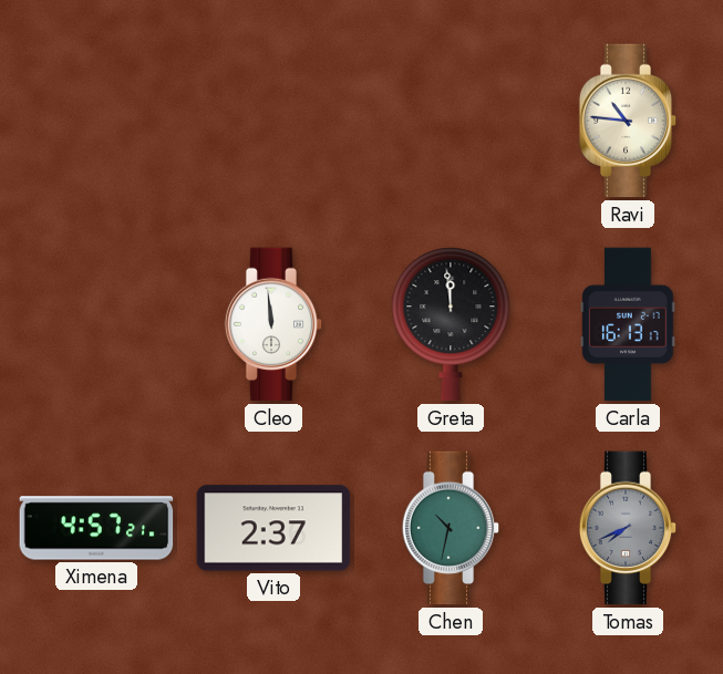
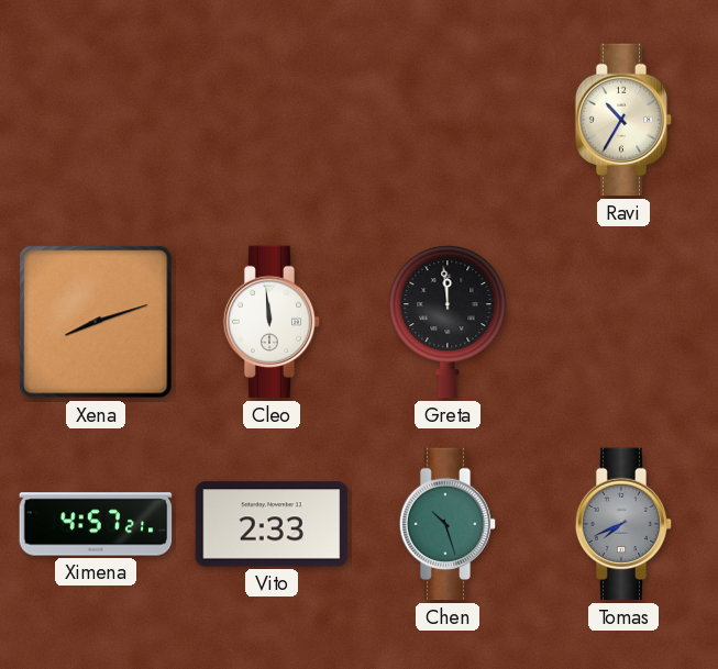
Ravi: 10:46 -> 10:35
Xena: none -> 8:12
Carla: 16:13 -> none
Vito: 2:37 -> 2:33
Chen: 10:32 -> 10:27
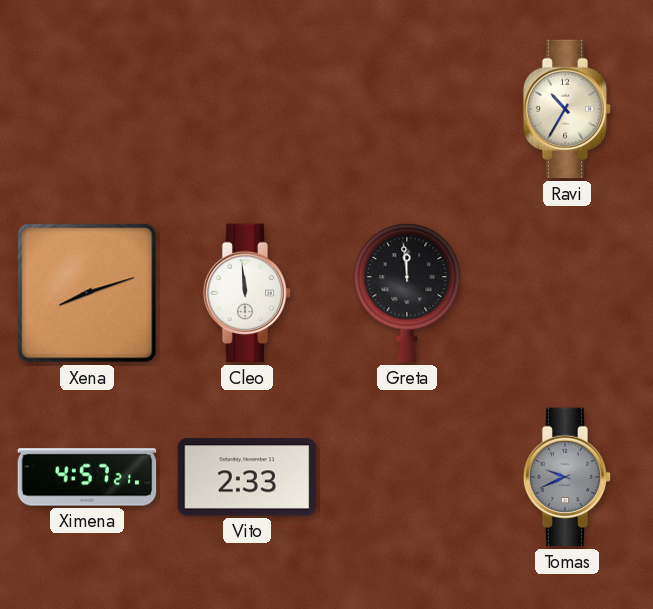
Chen: 10:27 -> none
Tomas: 7:41 -> 9:41
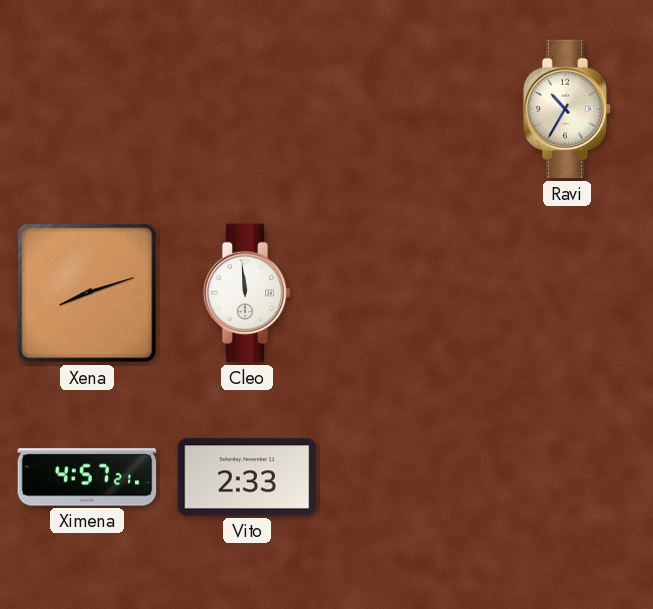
Greta: 11:59 -> none
Tomas: 9:41 -> none
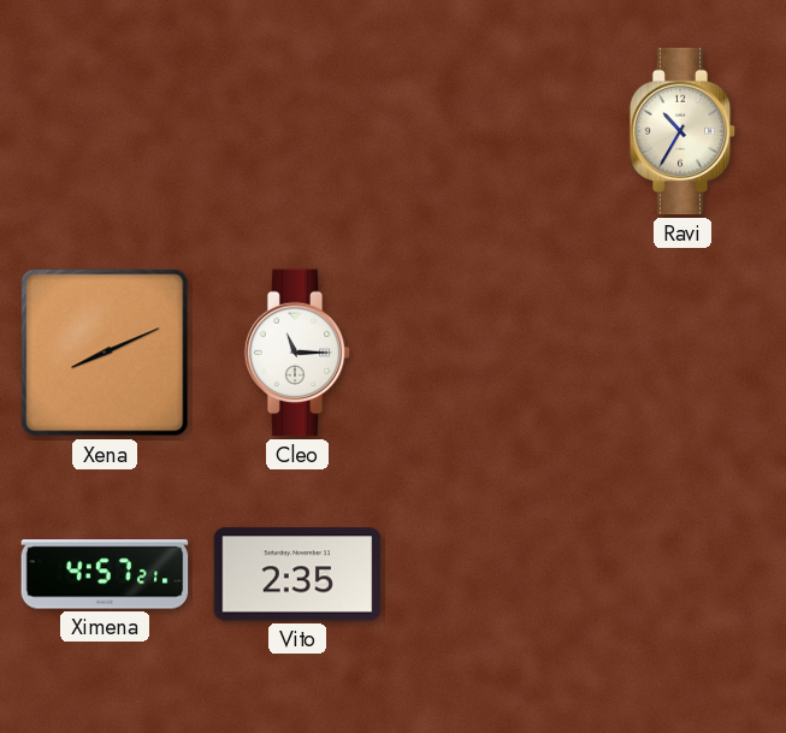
Xena: 8:12 -> 8:11
Cleo: 11:59 -> 11:15
Vito: 2:33 -> 2:35
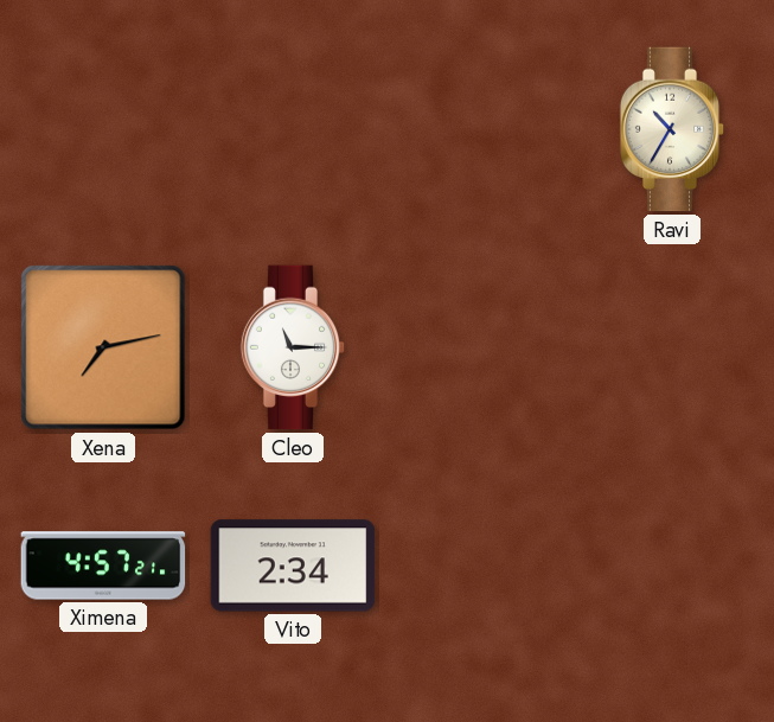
Xena: 8:11 -> 7:13
Vito: 2:35 -> 2:34
